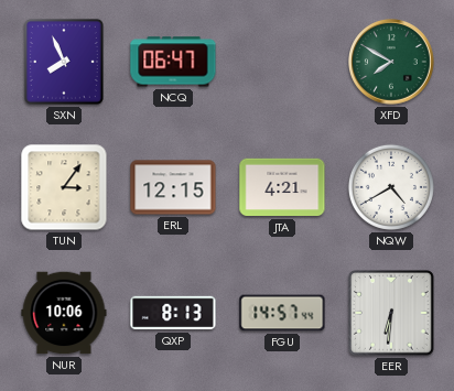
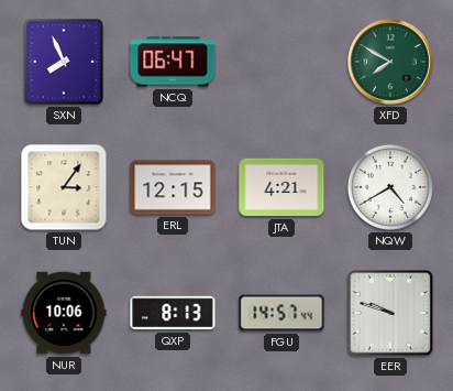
EER: 6:31 -> 9:48
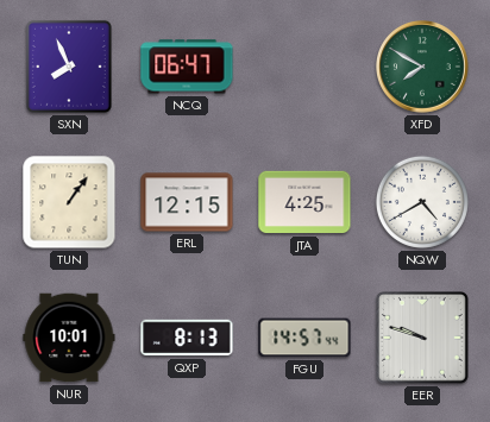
TUN: 3:06 -> 1:06
JTA: 4:21 -> 4:25
NUR: 10:06 -> 10:01
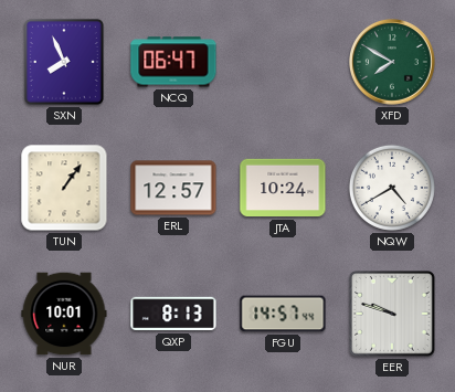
ERL: 12:15 -> 12:57
JTA: 4:25 -> 10:24
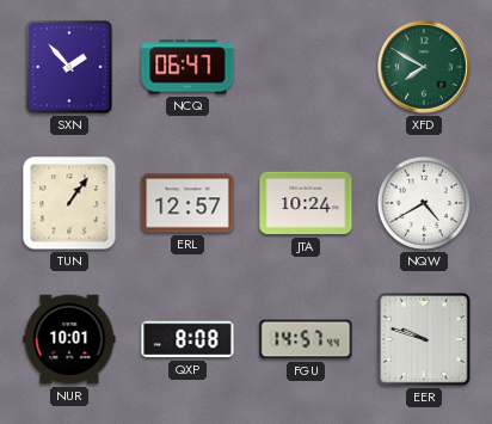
SXN: 7:56 -> 1:53
QXP: 8:13 -> 8:08
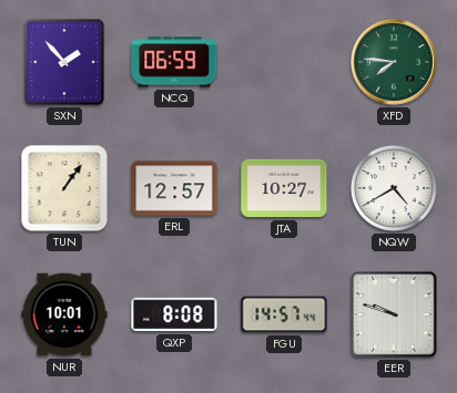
NCQ: 06:47 -> 06:59
XFD: 7:50 -> 7:46
JTA: 10:24 -> 10:27
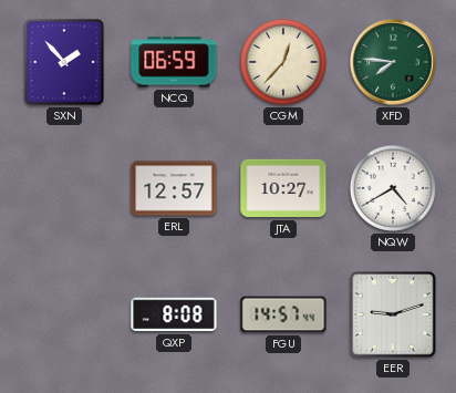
CGM: none -> 12:37
TUN: 1:06 -> none
NUR: 10:01 -> none
EER: 9:48 -> 9:12
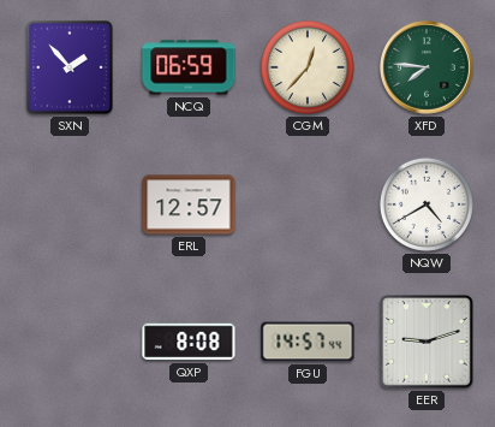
JTA: 10:27 -> none
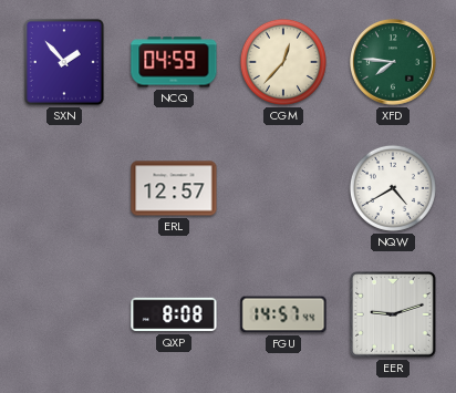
NCQ: 06:59 -> 04:59
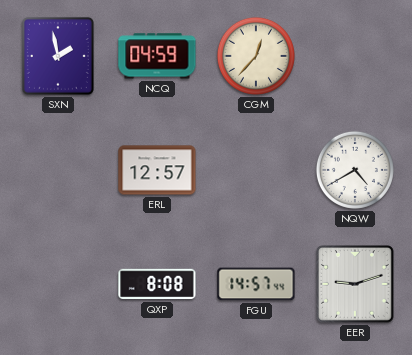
SXN: 1:53 -> 1:58
XFD: 7:46 -> none
